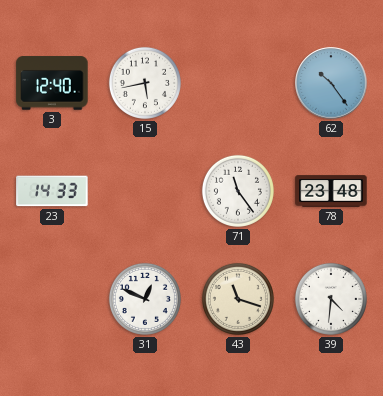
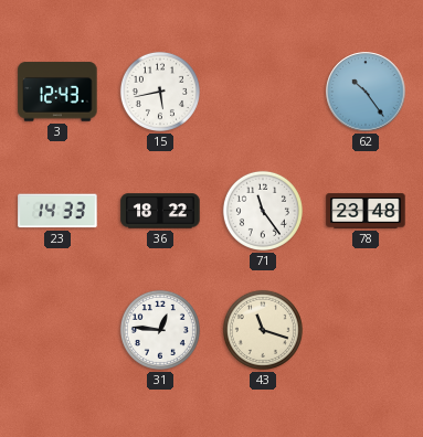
3: 12:40 -> 12:43
36: none -> 18:22
31: 12:49 -> 12:46
39: 4:31 -> none
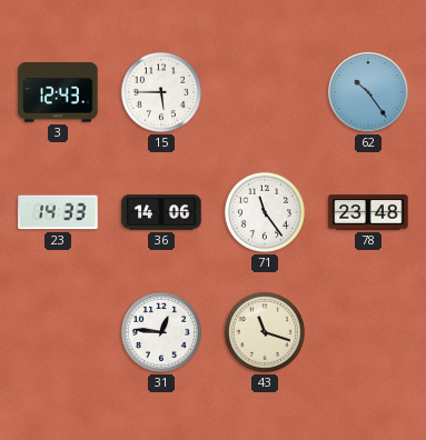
15: 5:43 -> 5:45
36: 18:22 -> 14:06
